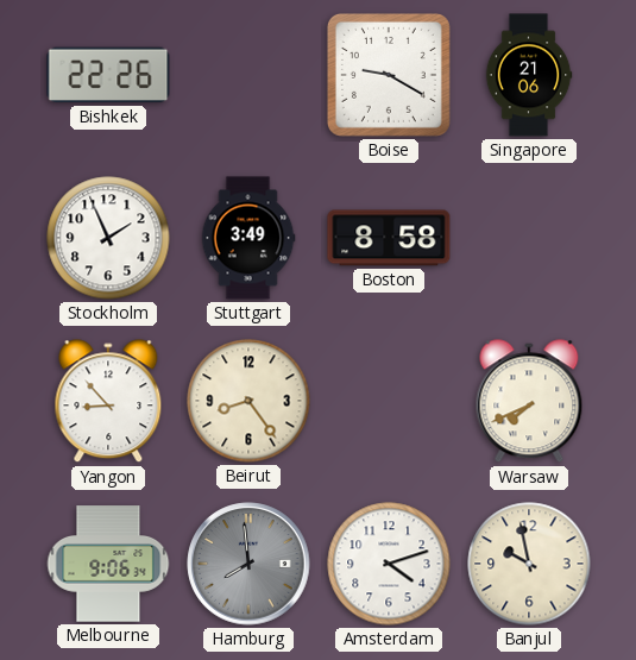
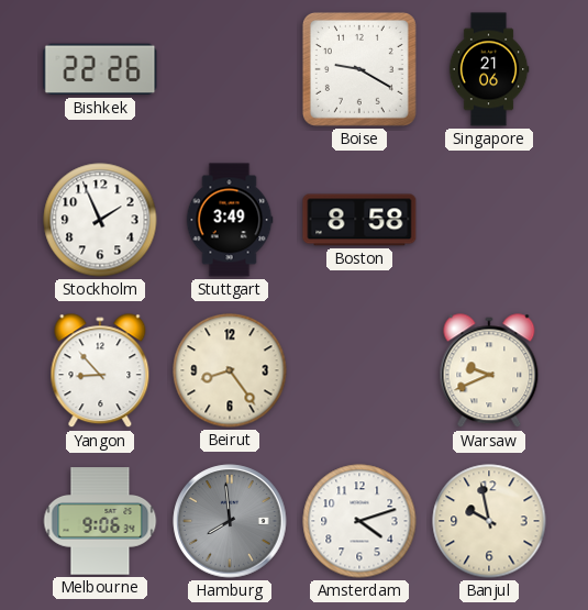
Warsaw: 7:41 -> 9:41
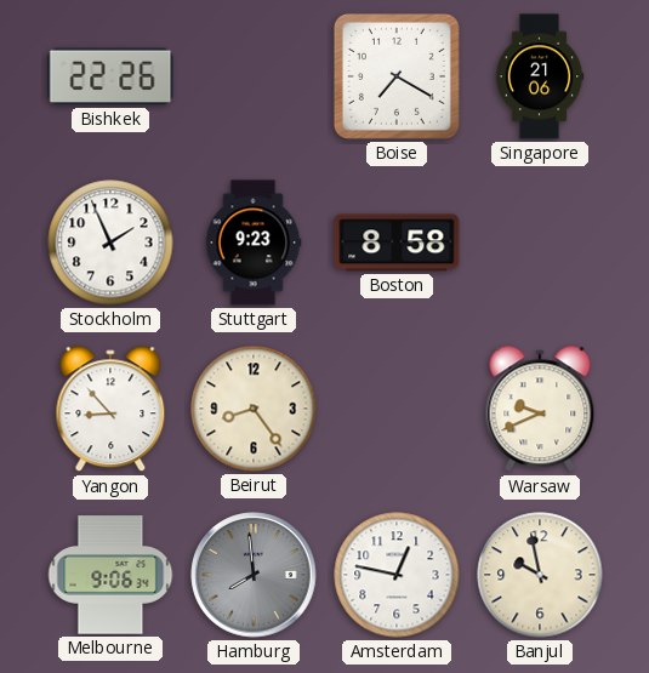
Boise: 9:20 -> 7:20
Stuttgart: 3:49 -> 9:23
Amsterdam: 4:12 -> 12:47
